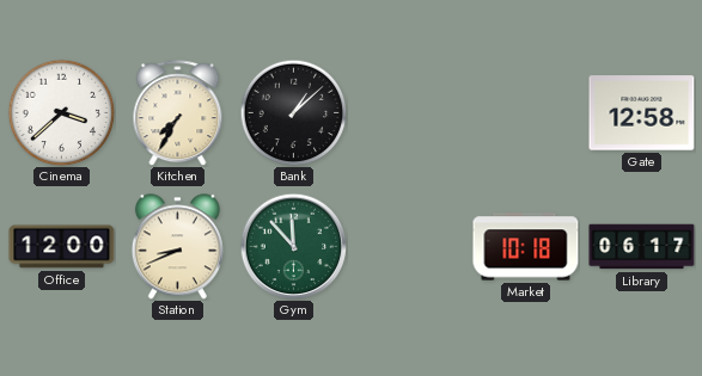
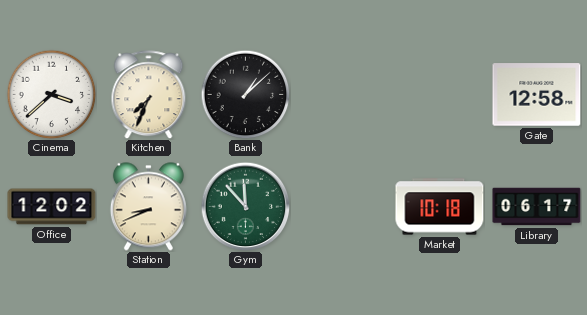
Kitchen: 7:35 -> 7:34
Office: 12:00 -> 12:02
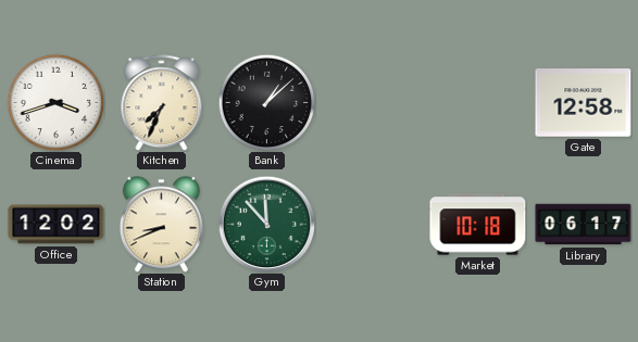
Cinema: 3:38 -> 3:42
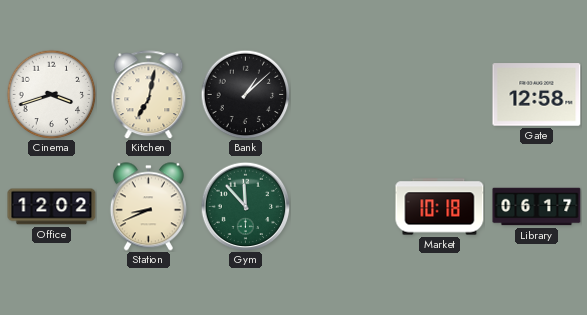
Kitchen: 7:34 -> 7:02
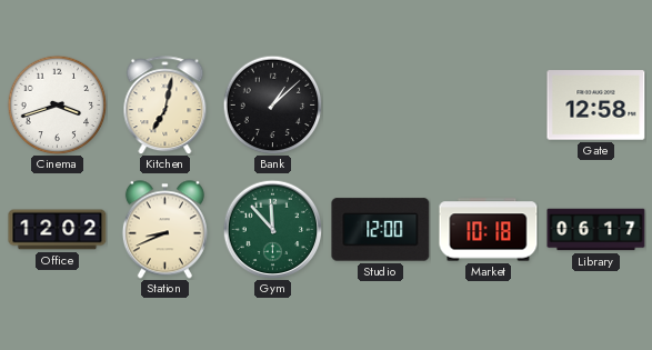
Studio: none -> 12:00
